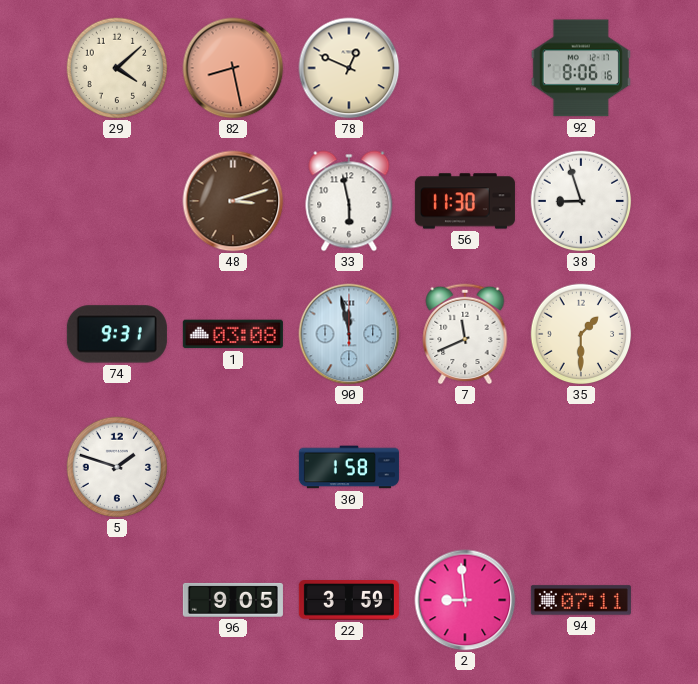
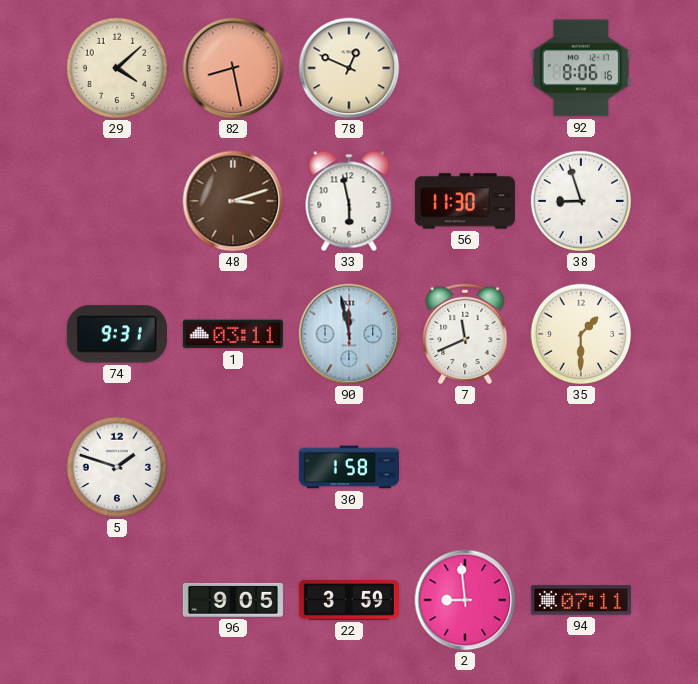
1: 03:08 -> 03:11
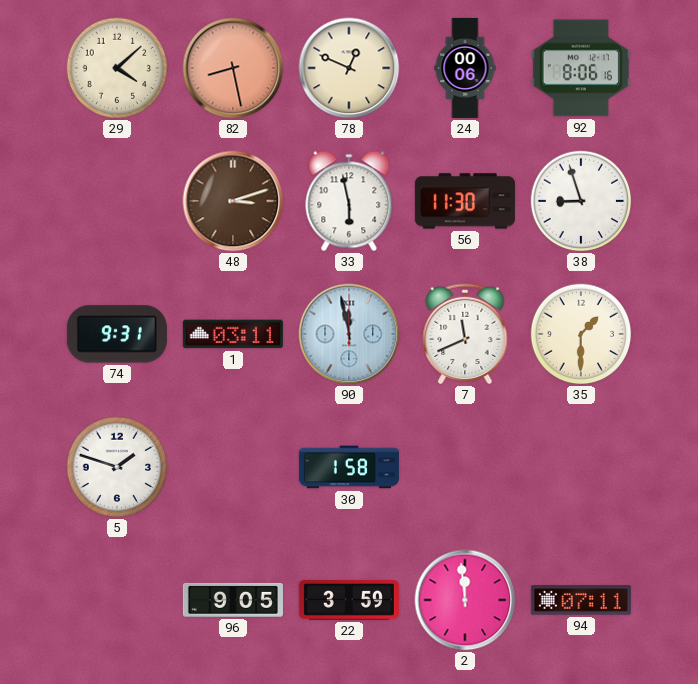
24: none -> 00:06
2: 8:59 -> 11:59
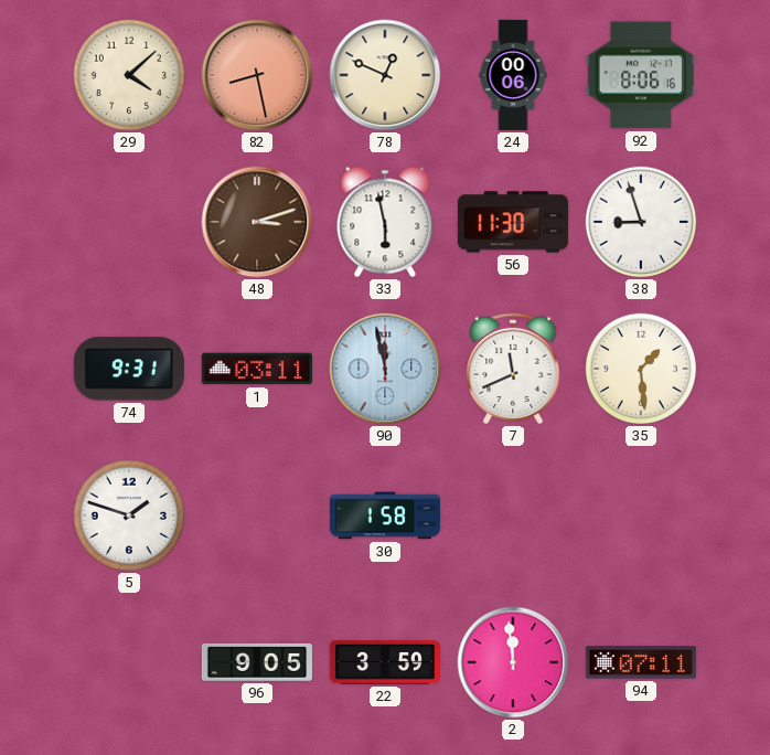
35: 1:30 -> 1:29
